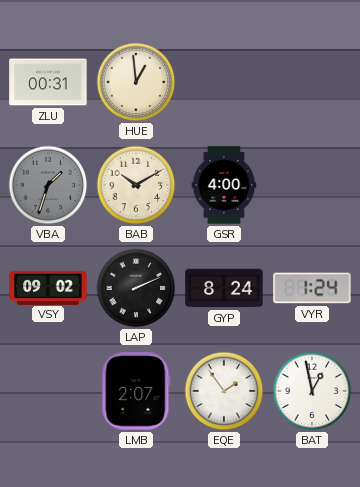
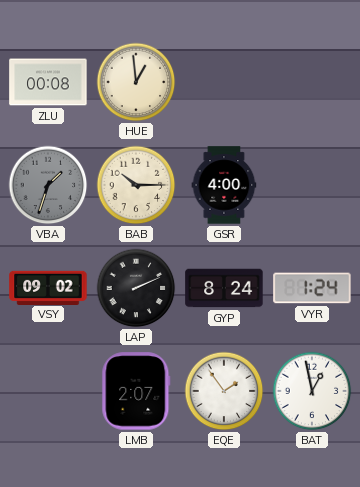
ZLU: 00:31 -> 00:08
BAB: 10:10 -> 10:15
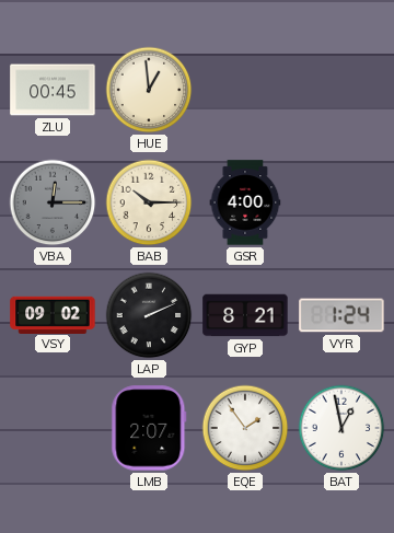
ZLU: 00:08 -> 00:45
VBA: 1:33 -> 12:15
GYP: 8:24 -> 8:21
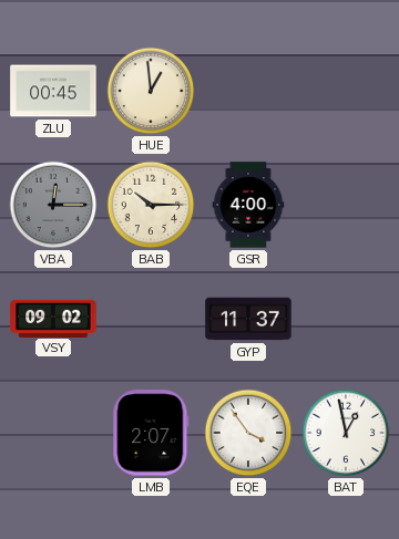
LAP: 2:11 -> none
GYP: 8:21 -> 11:37
VYR: 1:24 -> none
EQE: 1:54 -> 3:54
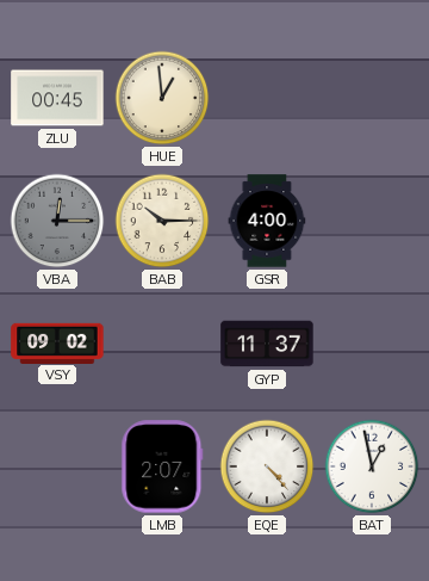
EQE: 3:54 -> 4:23
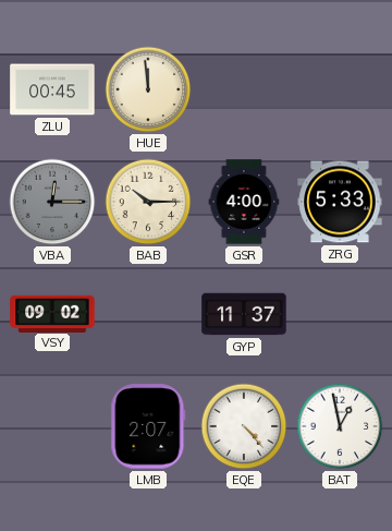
HUE: 12:59 -> 11:59
ZRG: none -> 5:33
